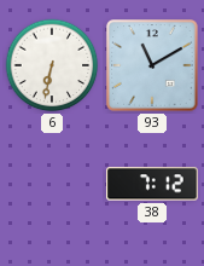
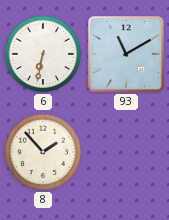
8: none -> 1:53
38: 7:12 -> none
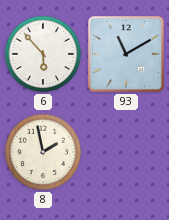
6: 6:32 -> 5:53
8: 1:53 -> 1:58
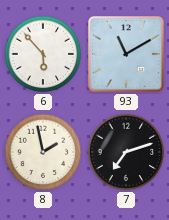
7: none -> 7:12
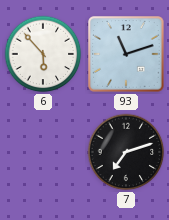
93: 11:10 -> 11:12
8: 1:58 -> none
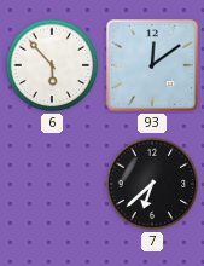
93: 11:12 -> 12:09
7: 7:12 -> 6:38
